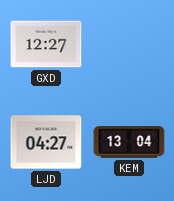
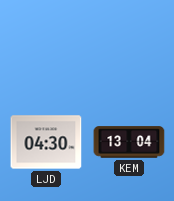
GXD: 12:27 -> none
LJD: 04:27 -> 04:30
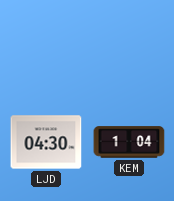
KEM: 13:04 -> 1:04
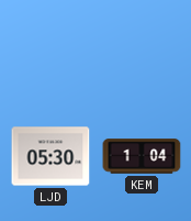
LJD: 04:30 -> 05:30
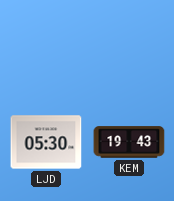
KEM: 1:04 -> 19:43
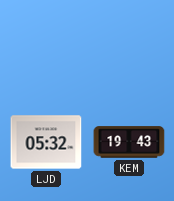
LJD: 05:30 -> 05:32
